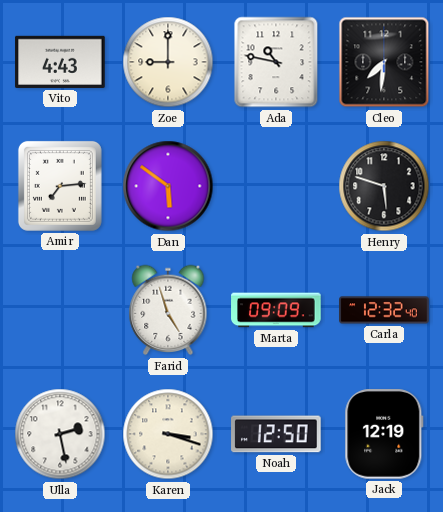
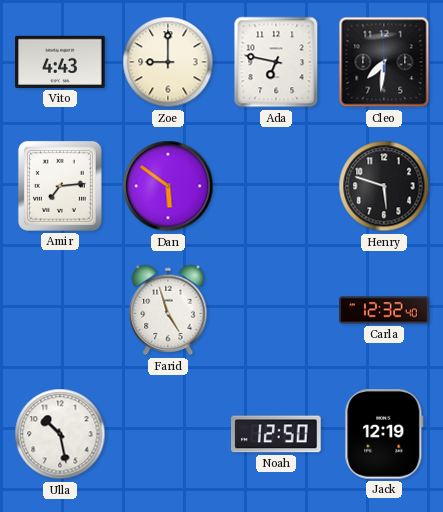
Ada: 10:47 -> 6:47
Marta: 09:09 -> none
Ulla: 2:28 -> 10:28
Karen: 3:18 -> none
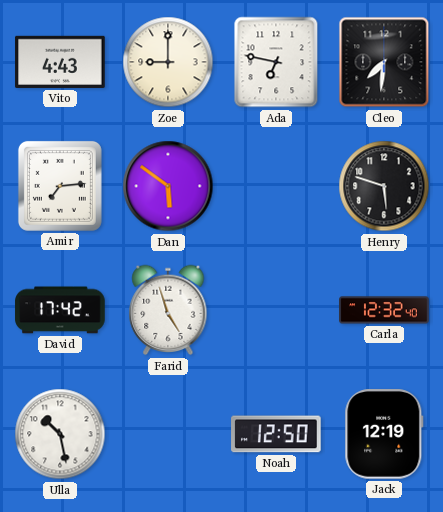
David: none -> 17:42
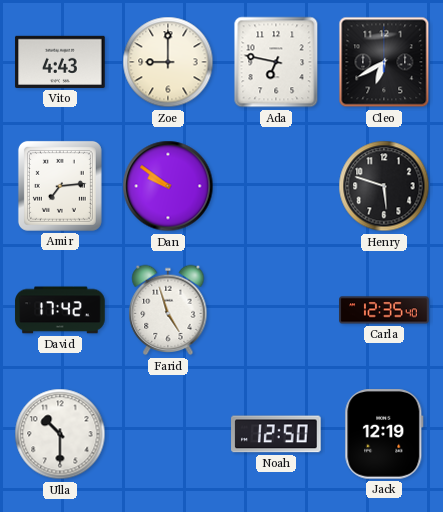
Cleo: 7:31 -> 6:40
Dan: 5:51 -> 9:51
Carla: 12:32 -> 12:35
Ulla: 10:28 -> 10:30
